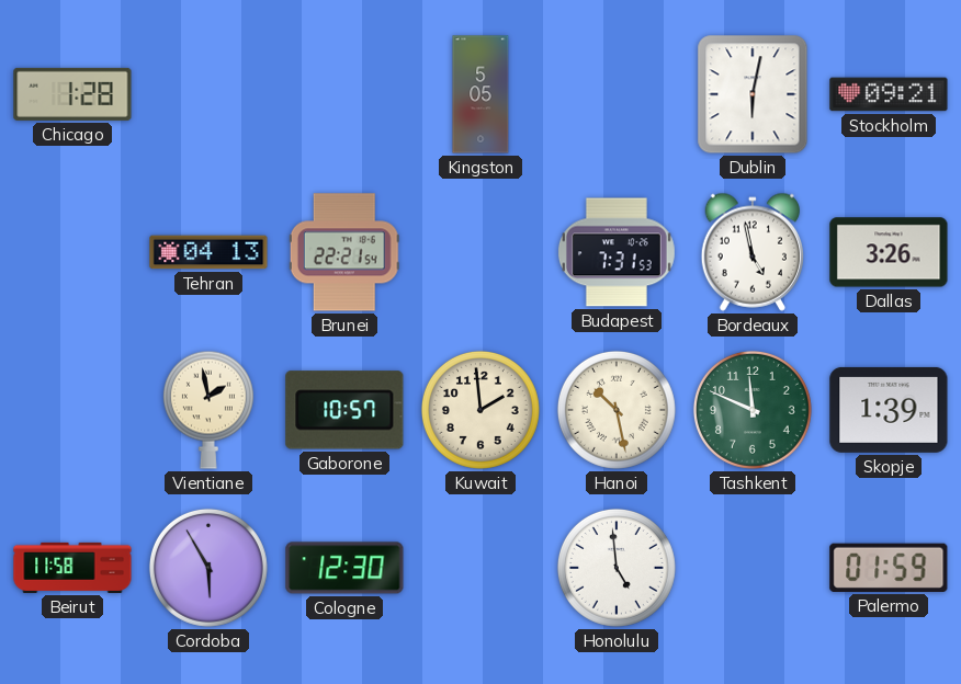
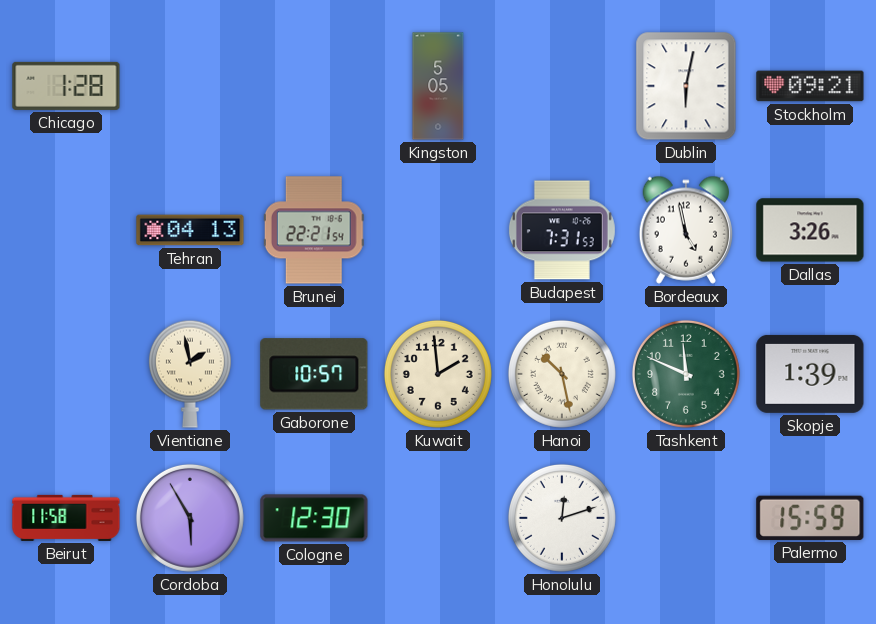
Honolulu: 4:59 -> 12:12
Palermo: 01:59 -> 15:59
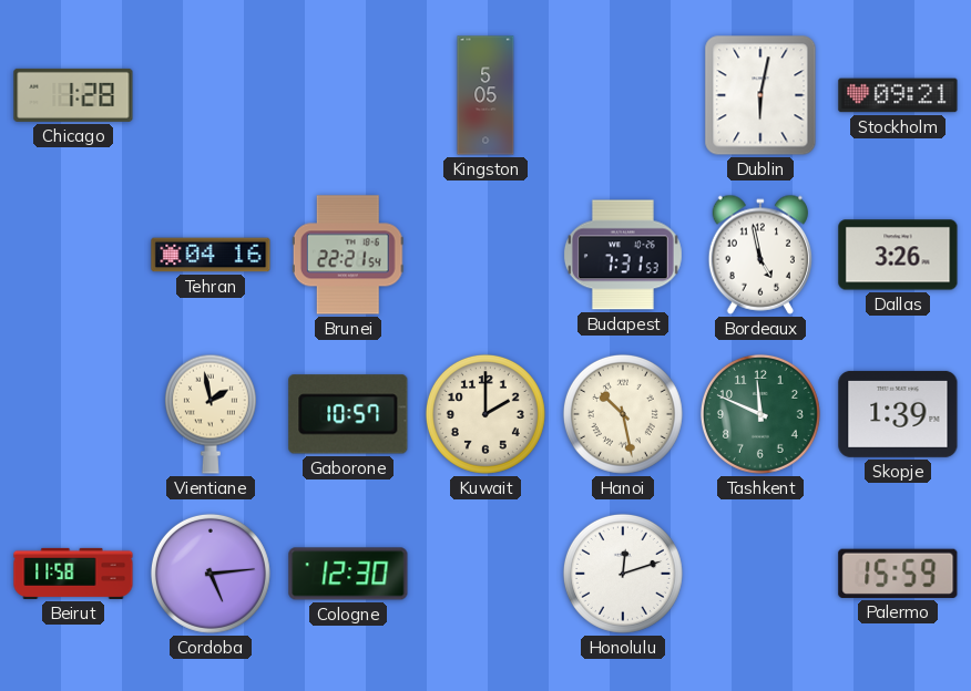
Tehran: 04:13 -> 04:16
Kuwait: 1:59 -> 2:00
Cordoba: 5:55 -> 5:14
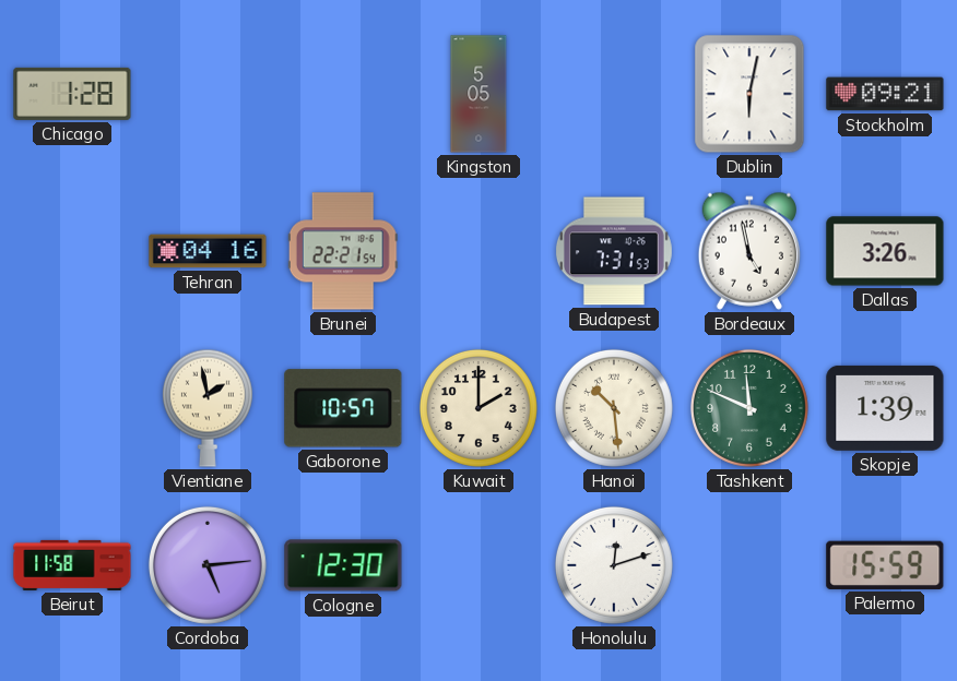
Hanoi: 10:28 -> 10:29
